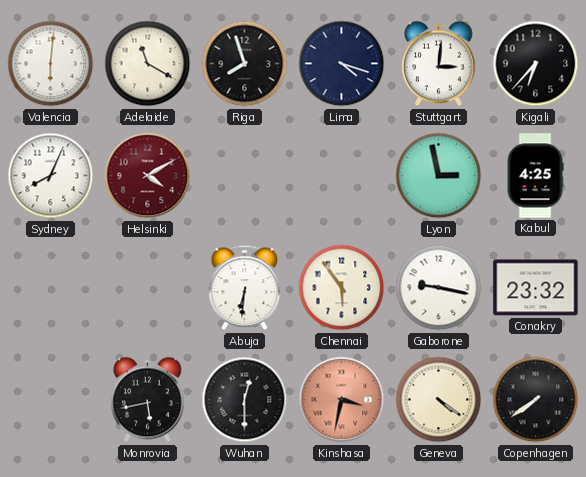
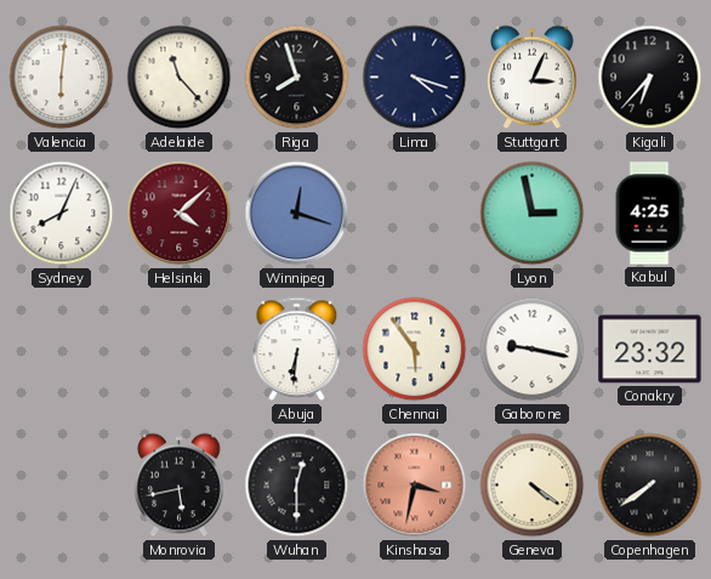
Adelaide: 11:20 -> 11:23
Stuttgart: 3:01 -> 3:04
Helsinki: 4:10 -> 4:08
Winnipeg: none -> 12:18
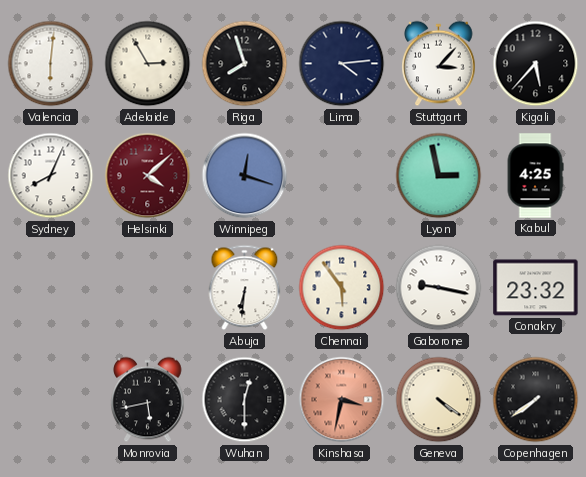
Adelaide: 11:23 -> 2:55
Lima: 4:18 -> 4:14
Stuttgart: 3:04 -> 3:07
Kigali: 6:37 -> 5:37
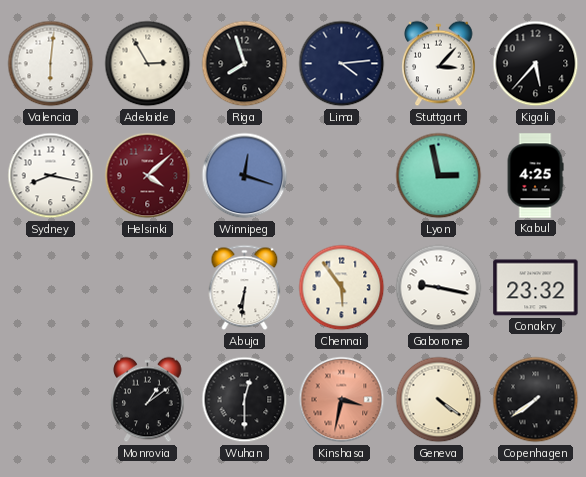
Sydney: 8:04 -> 8:17
Monrovia: 5:43 -> 1:09
